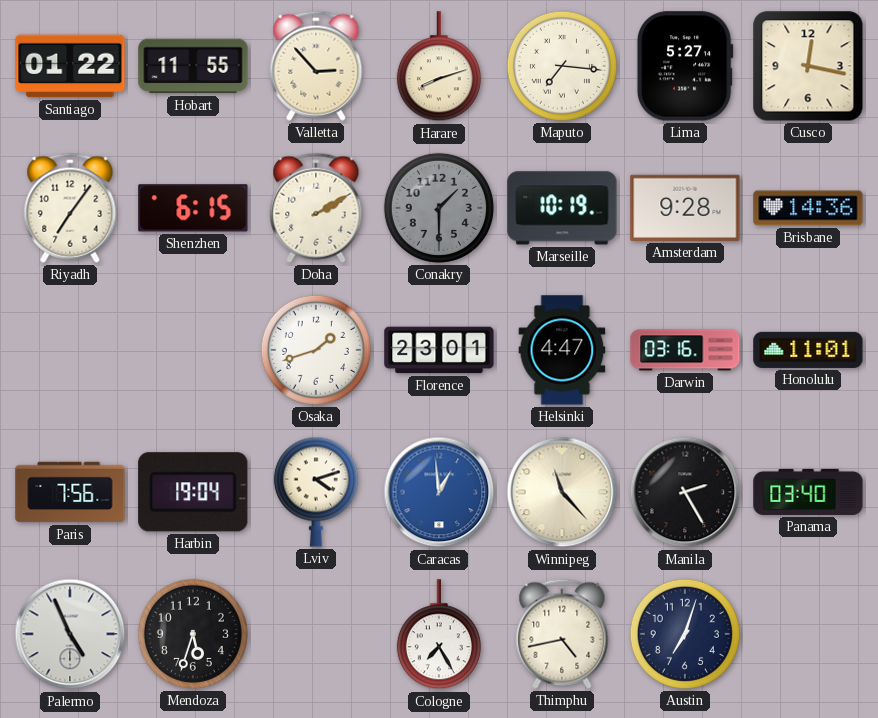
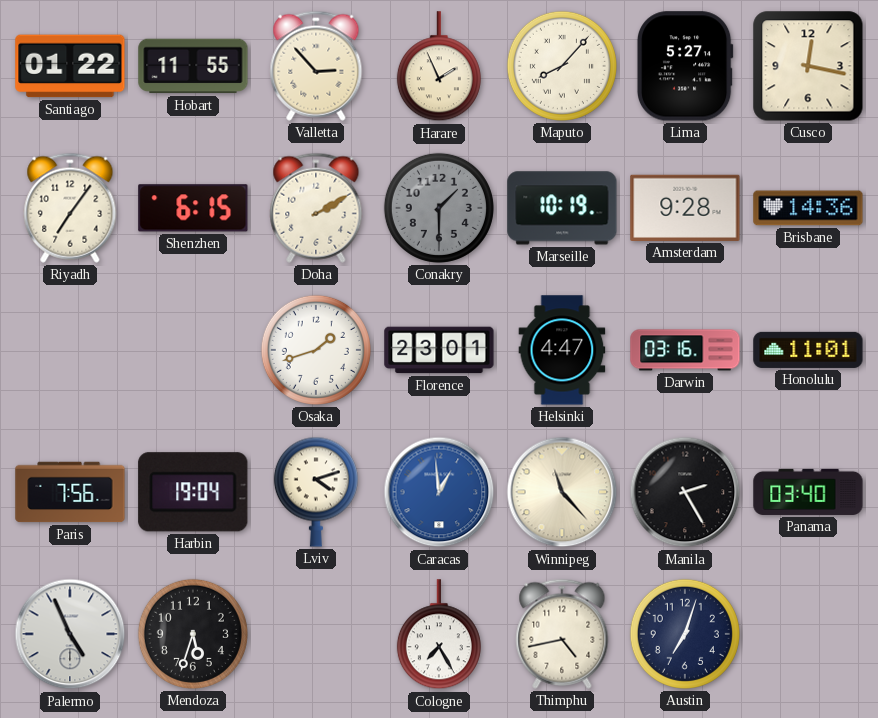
Harare: 8:12 -> 1:56
Maputo: 7:16 -> 8:07
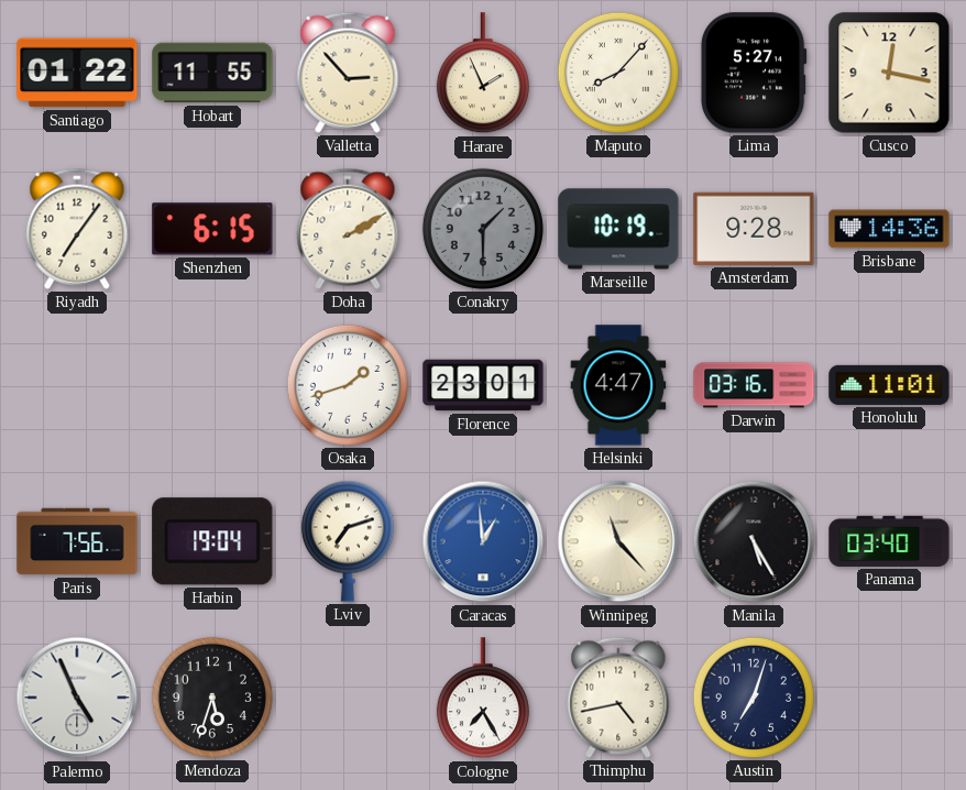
Lviv: 4:12 -> 7:12
Manila: 2:25 -> 5:25
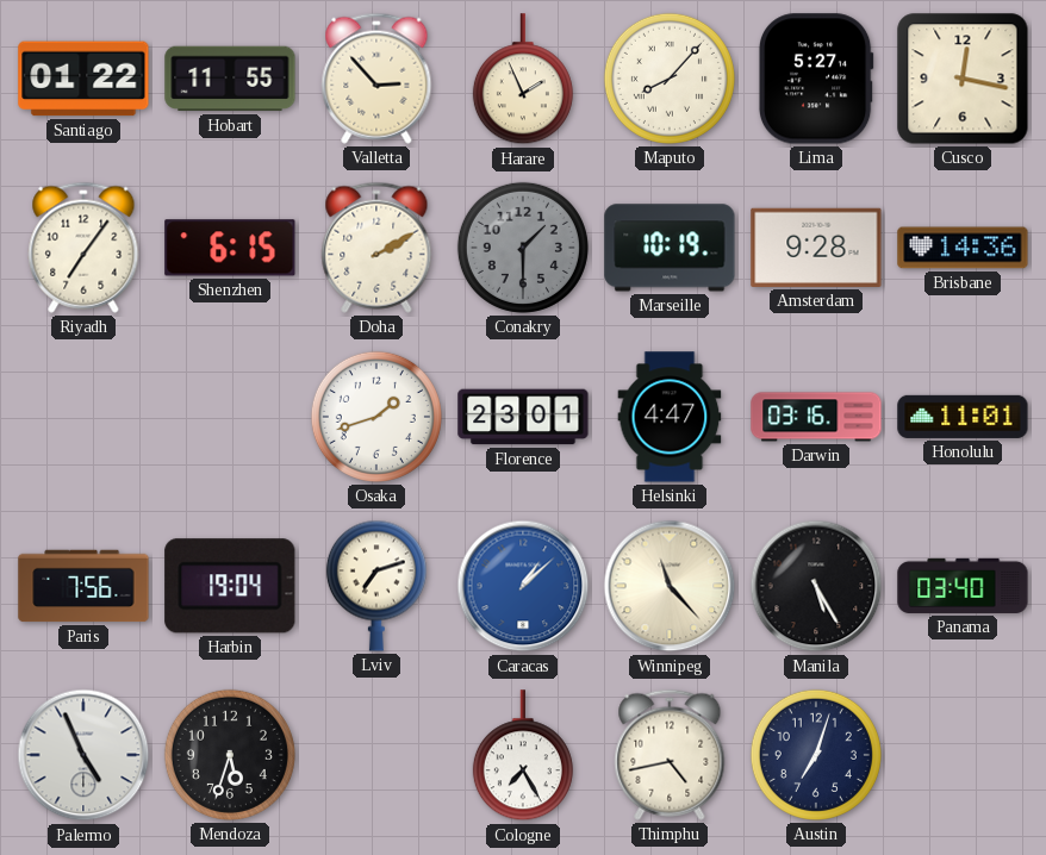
Caracas: 12:59 -> 1:08
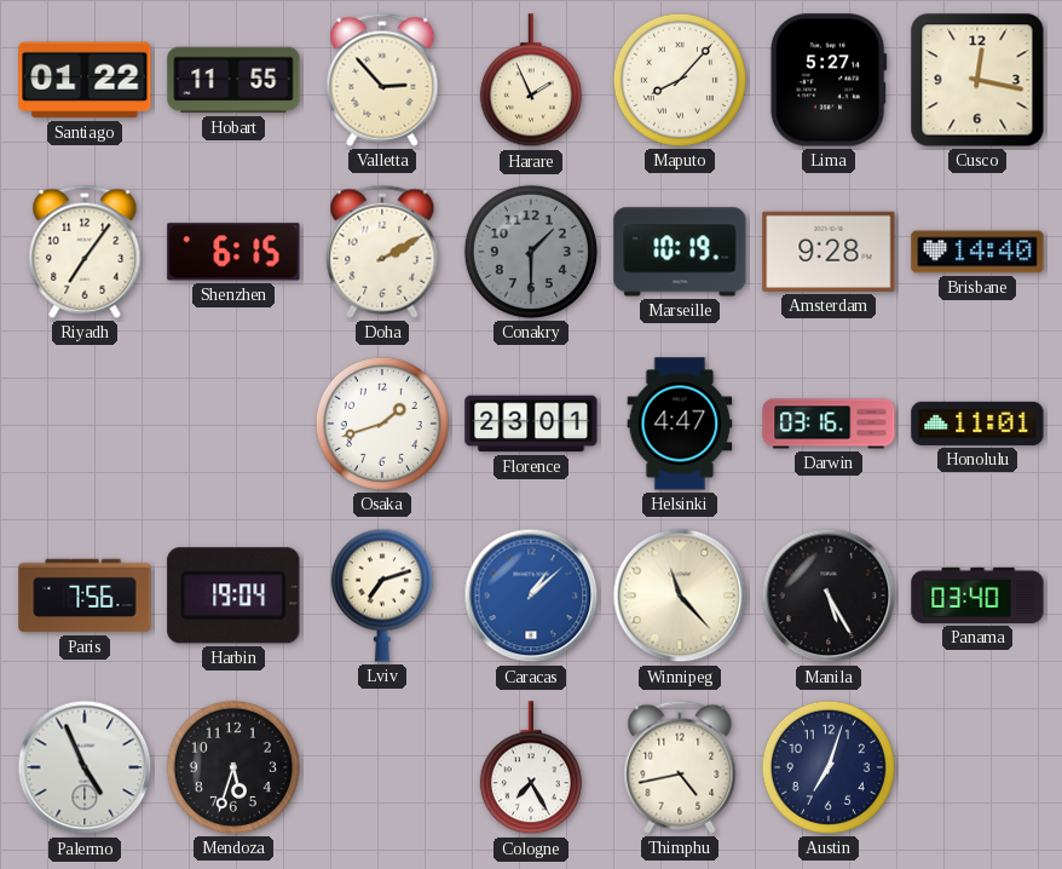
Brisbane: 14:36 -> 14:40
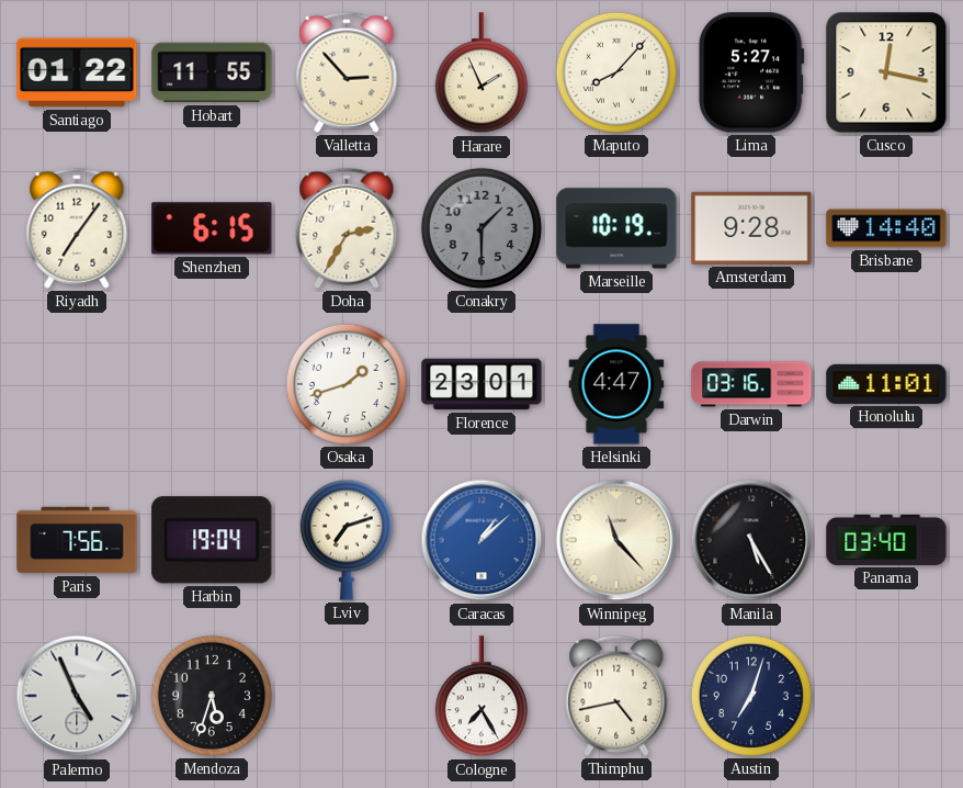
Doha: 2:10 -> 2:35
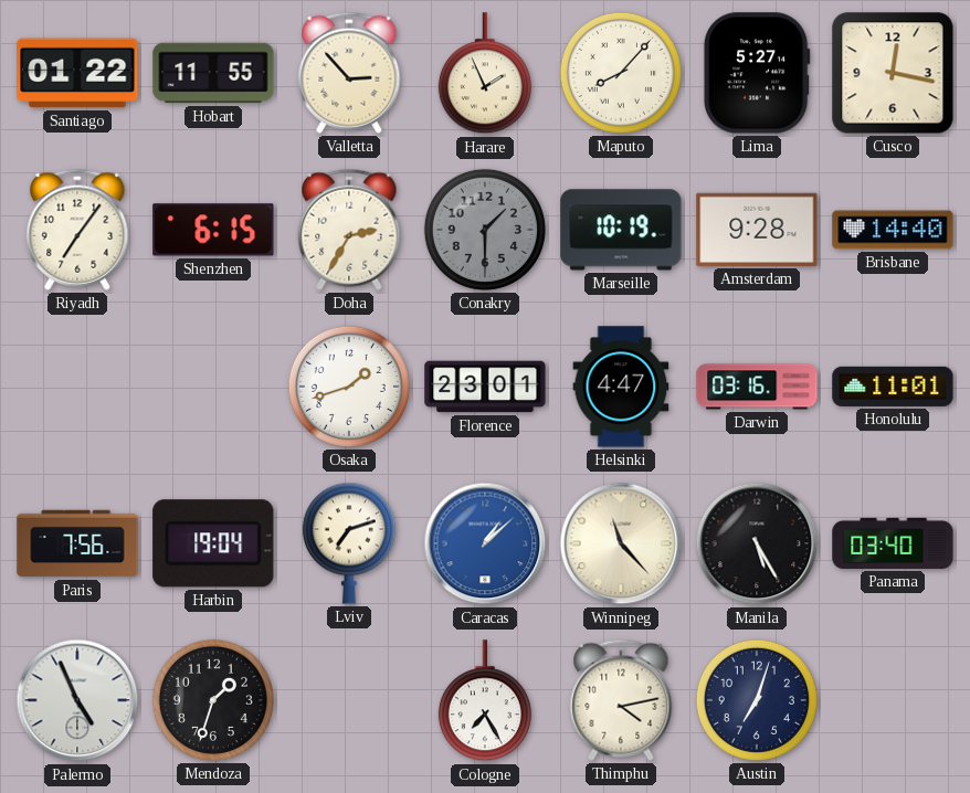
Mendoza: 5:33 -> 1:33
Thimphu: 4:43 -> 4:13
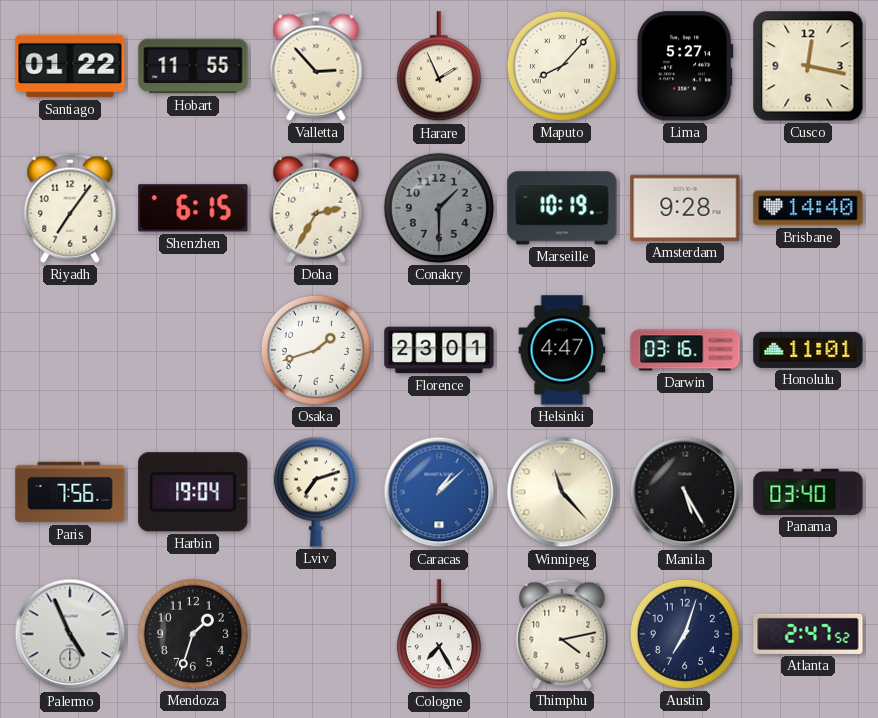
Atlanta: none -> 2:47
